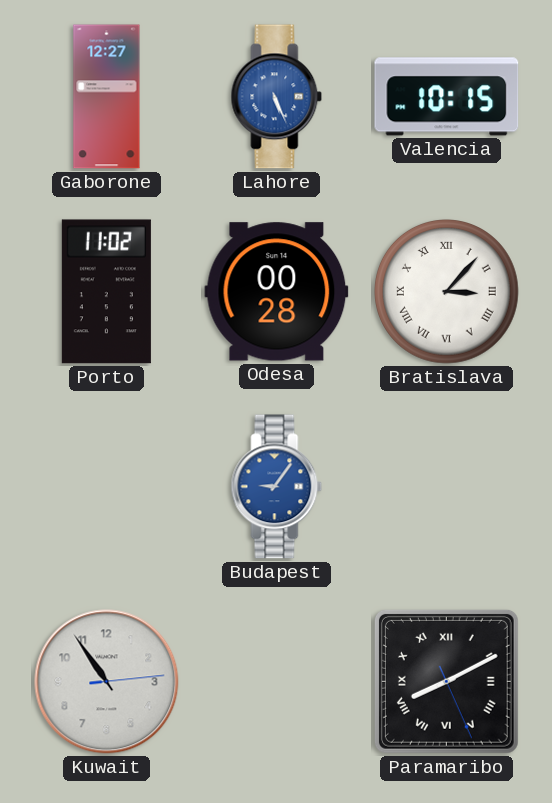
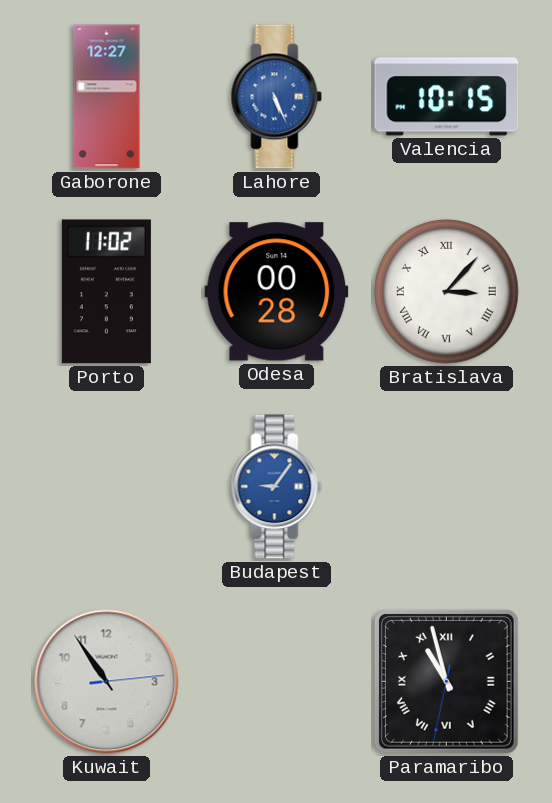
Paramaribo: 8:10 -> 10:57
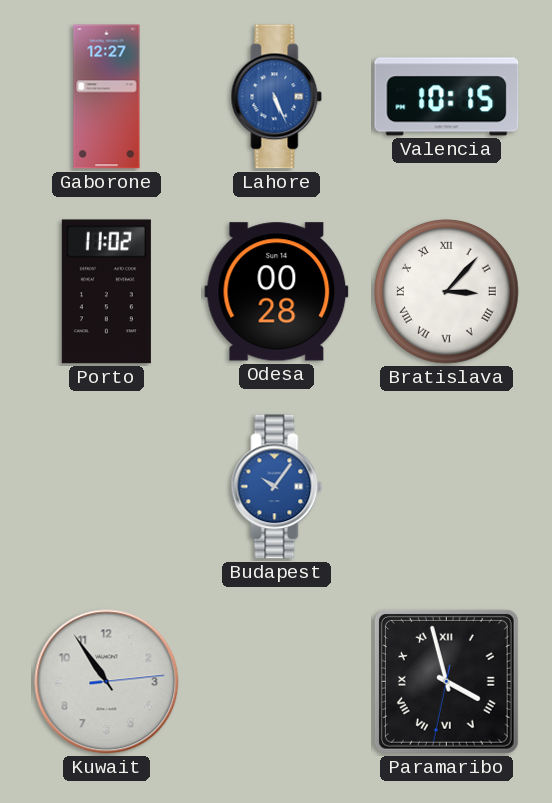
Budapest: 9:06 -> 10:06
Paramaribo: 10:57 -> 3:57
